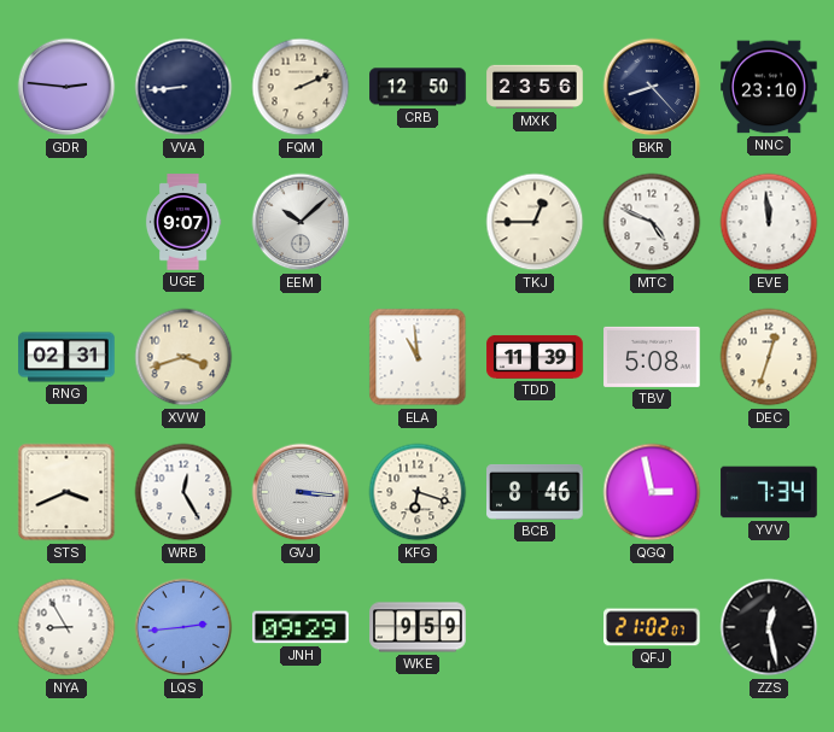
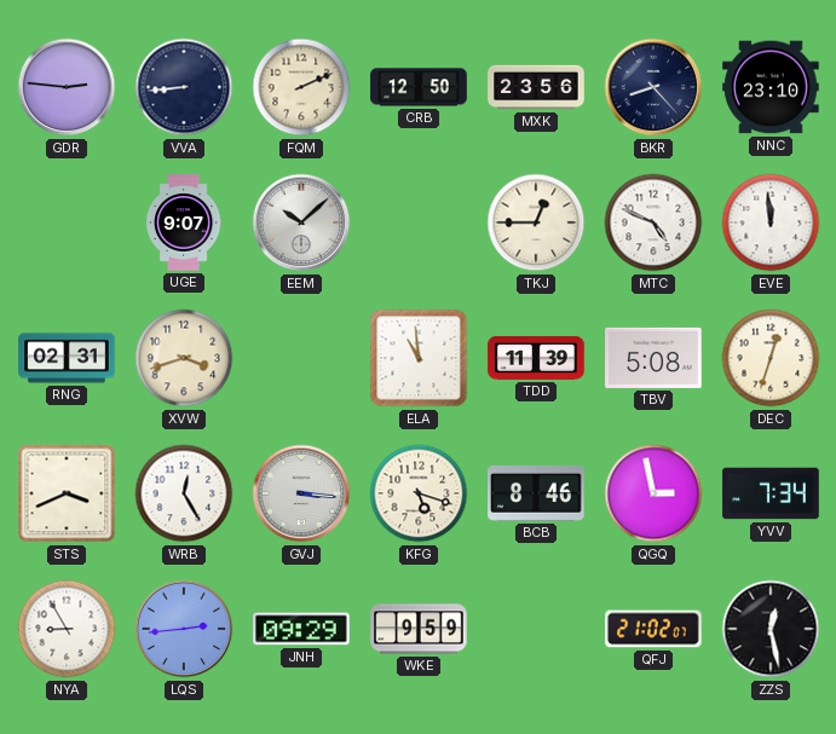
KFG: 6:18 -> 5:18
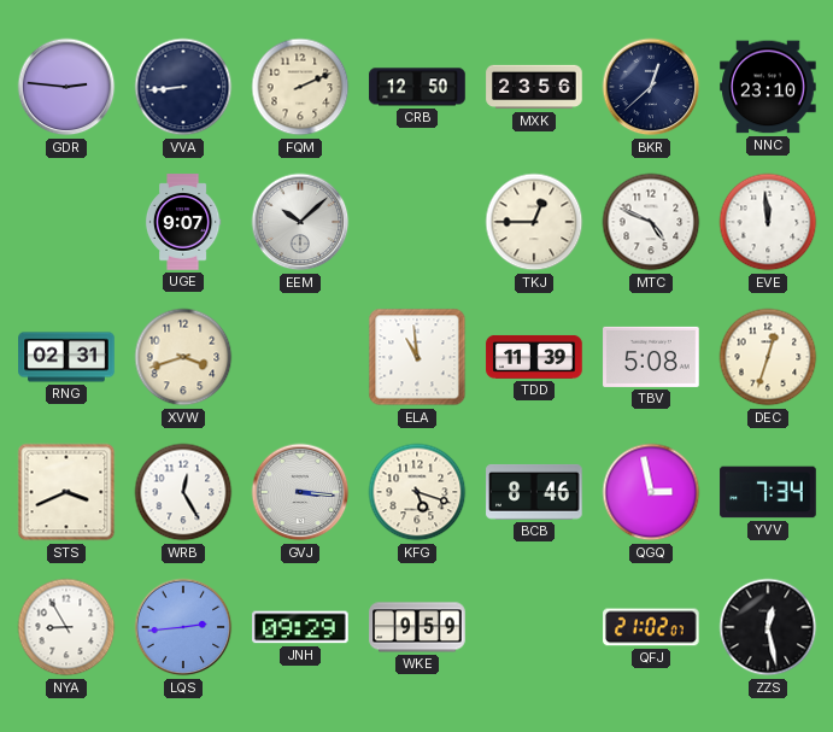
BKR: 8:23 -> 12:38
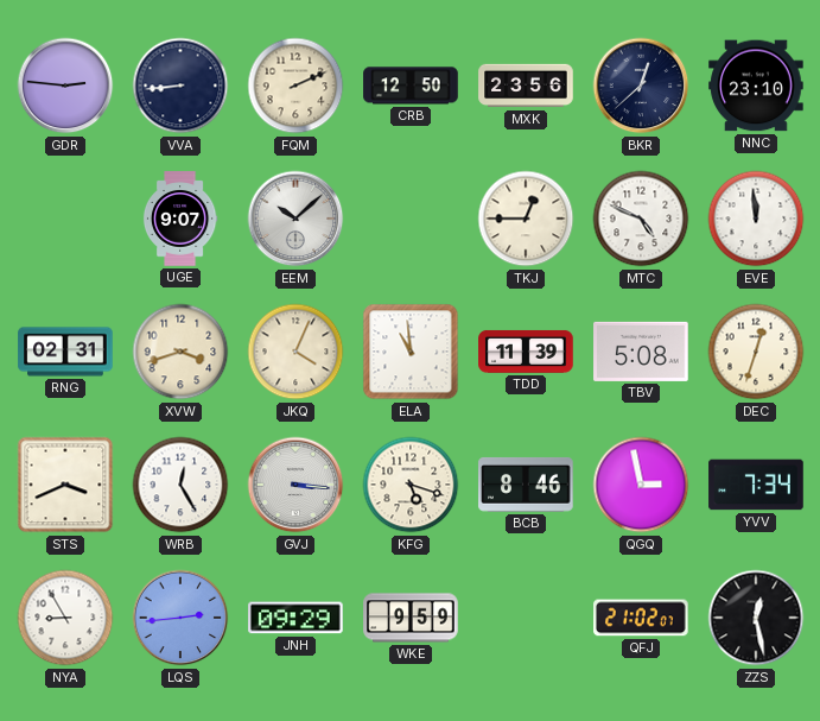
JKQ: none -> 4:04
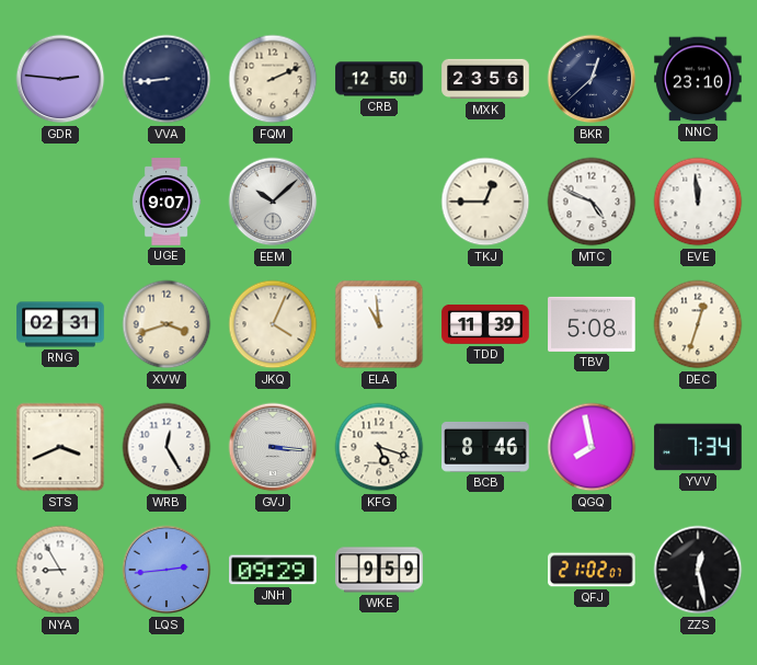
QGQ: 2:58 -> 7:58
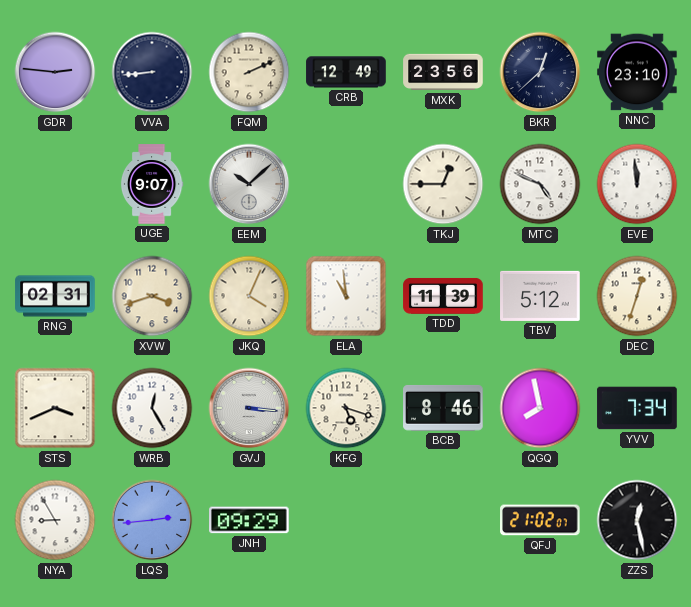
CRB: 12:50 -> 12:49
TBV: 5:08 -> 5:12
WKE: 9:59 -> none
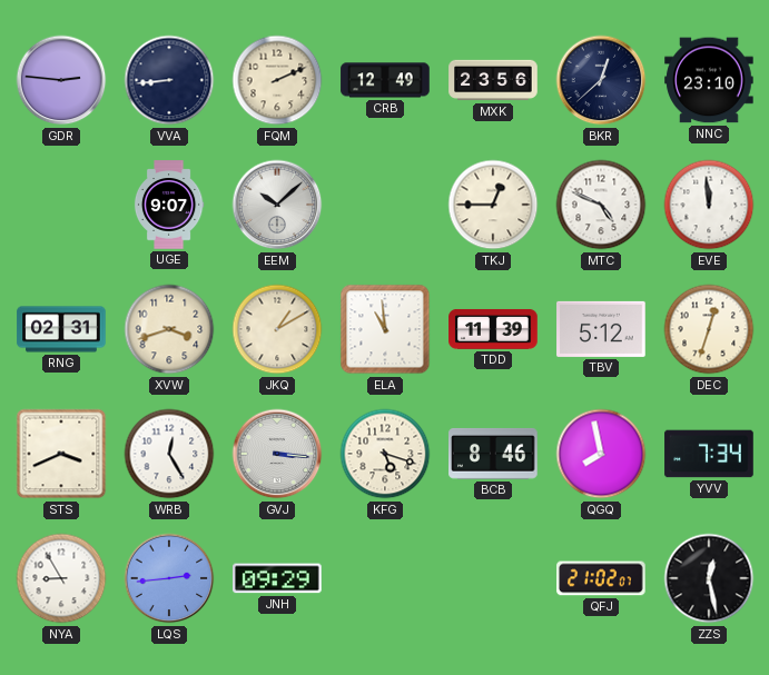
JKQ: 4:04 -> 1:10
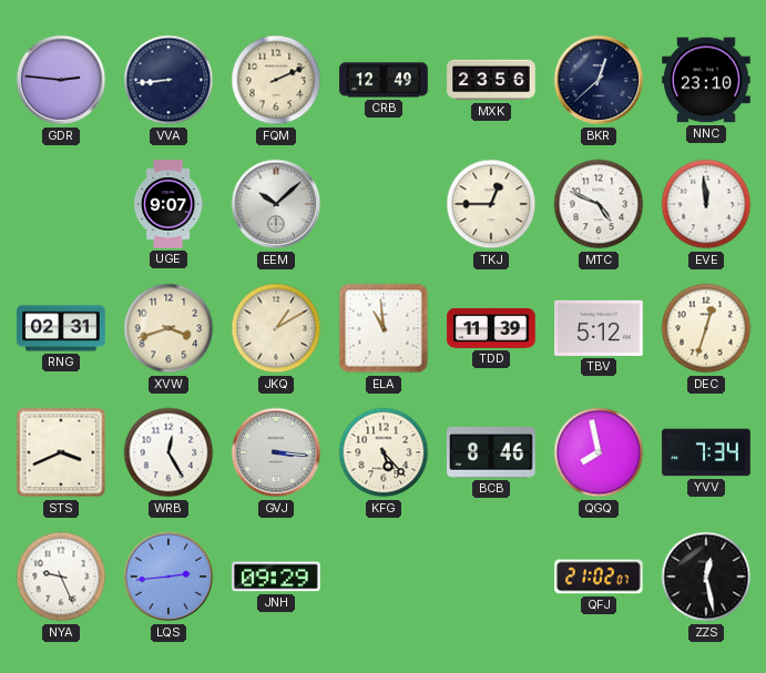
KFG: 5:18 -> 5:23
NYA: 8:55 -> 9:26
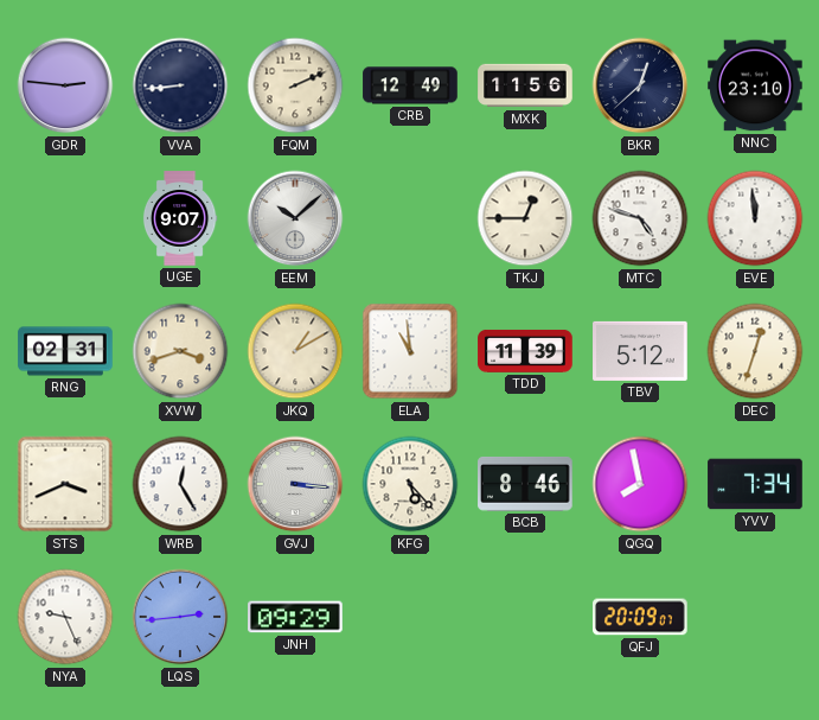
MXK: 23:56 -> 11:56
MTC: 4:49 -> 4:48
QFJ: 21:02 -> 20:09
ZZS: 12:28 -> none
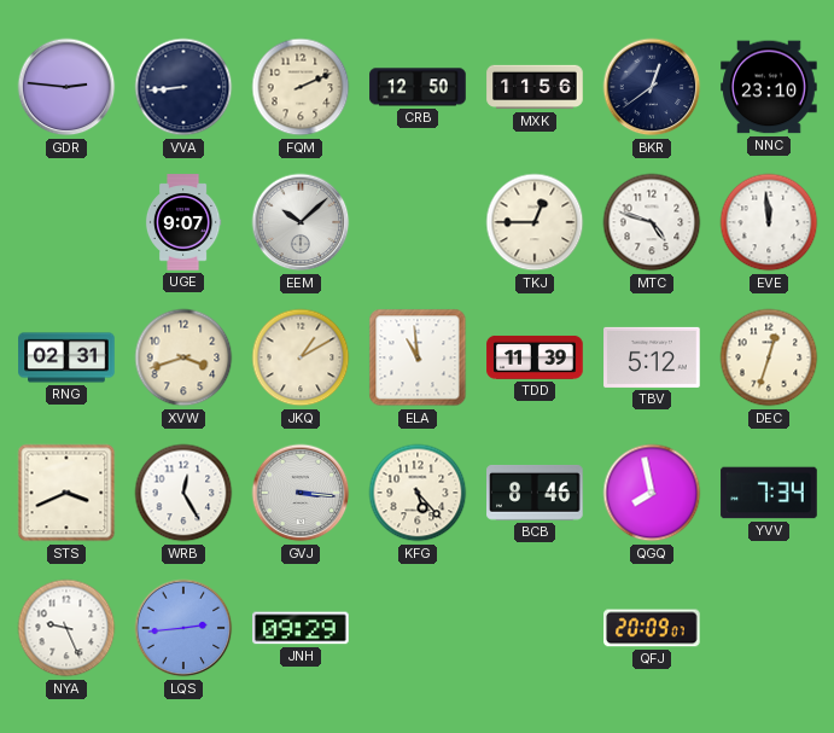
CRB: 12:49 -> 12:50
BKR: 12:38 -> 12:39
